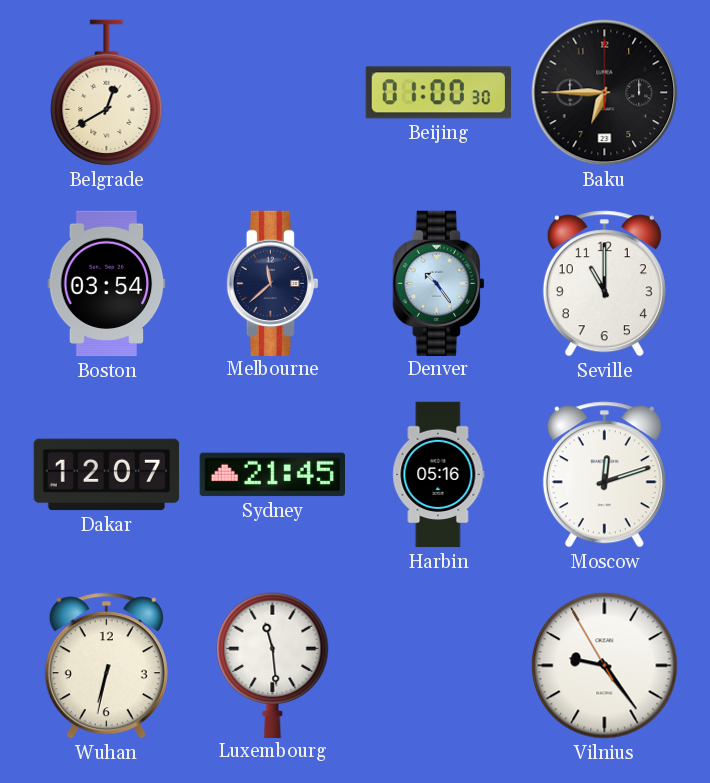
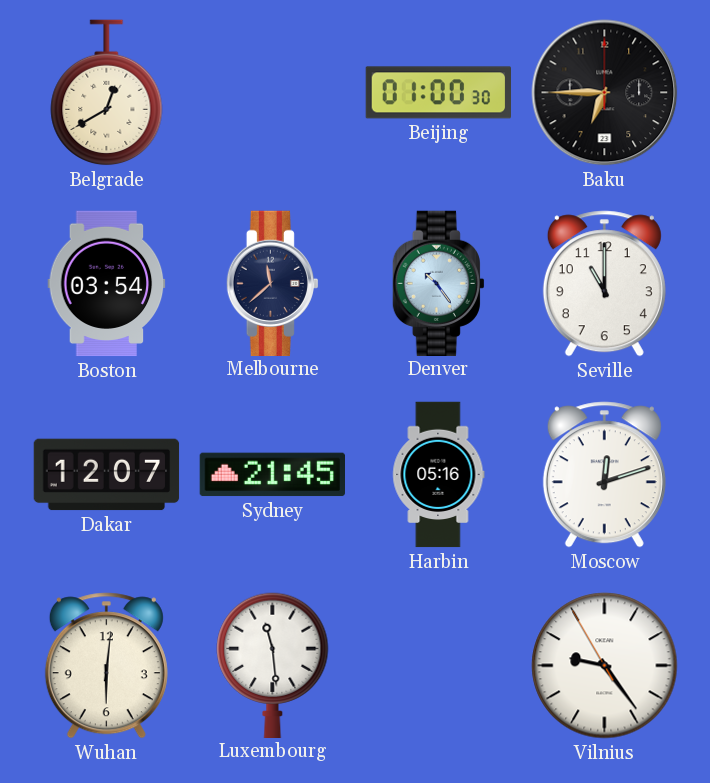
Wuhan: 6:32 -> 6:01
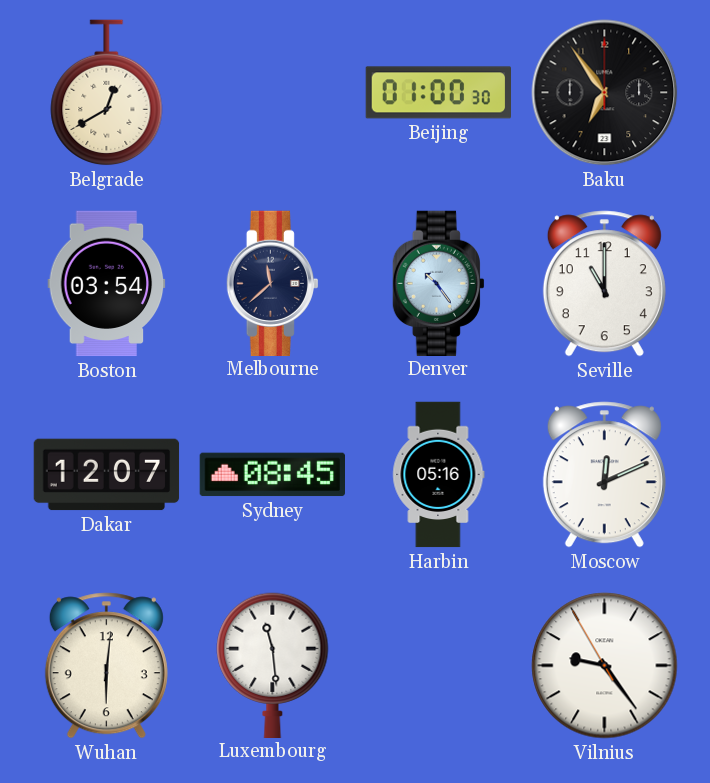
Baku: 6:45 -> 6:54
Sydney: 21:45 -> 08:45
Moscow: 12:12 -> 12:11
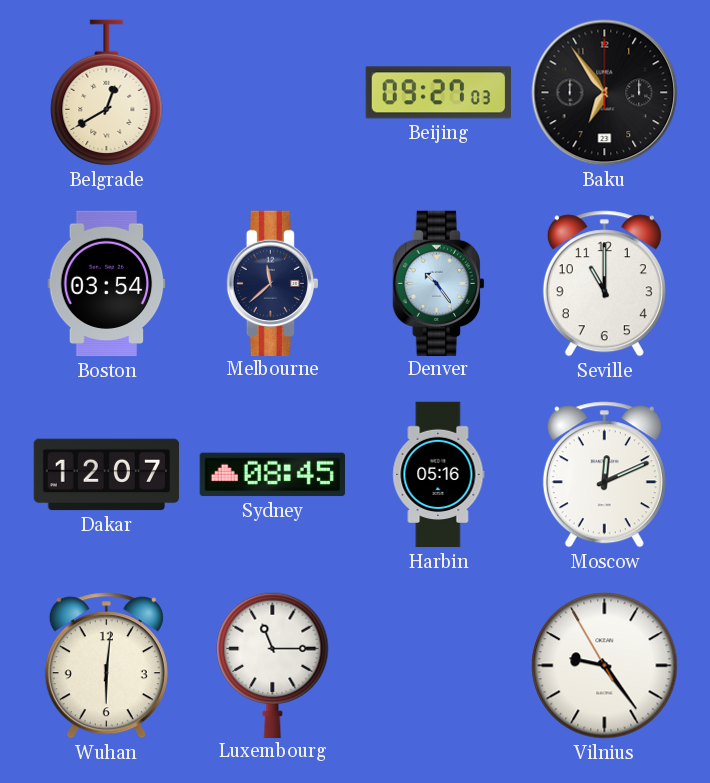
Beijing: 01:00 -> 09:27
Luxembourg: 11:29 -> 11:15
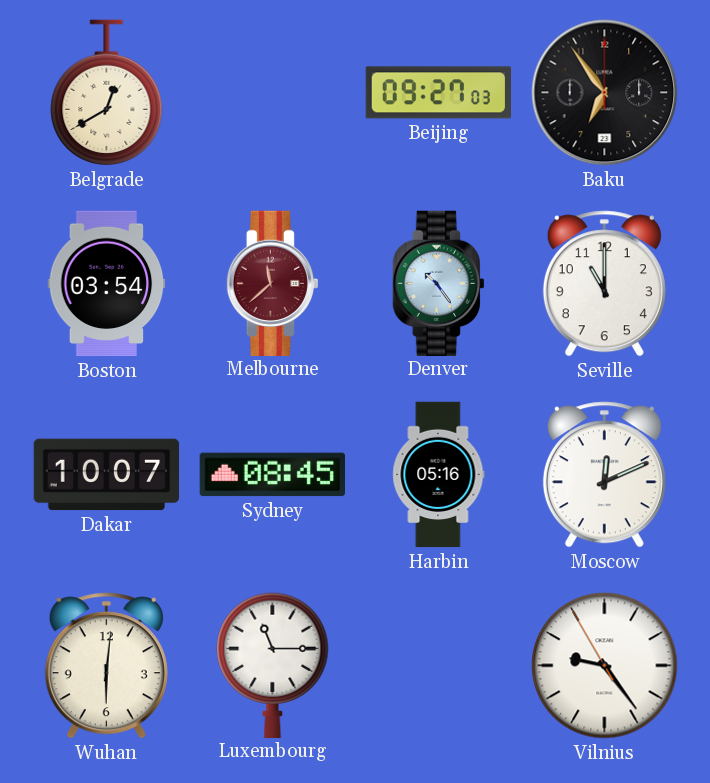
Melbourne dial: navy -> burgundy
Dakar: 12:07 -> 10:07
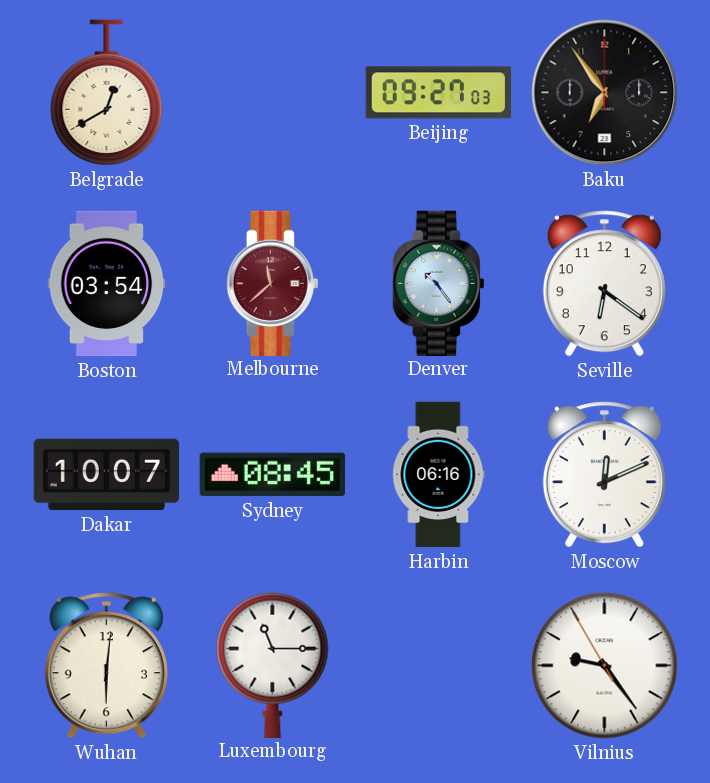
Seville: 11:00 -> 6:21
Harbin: 05:16 -> 06:16
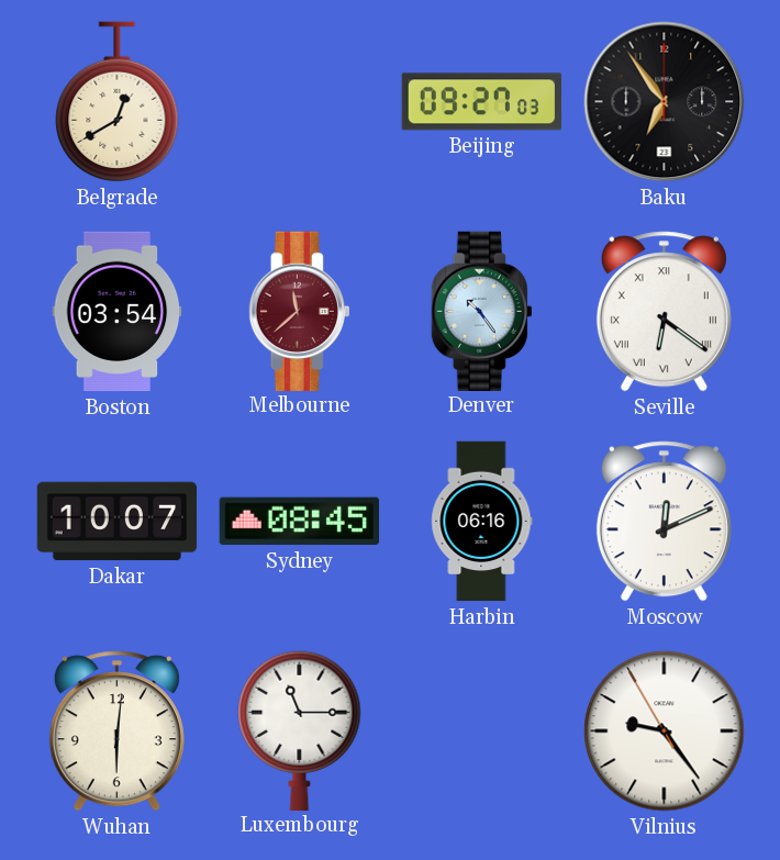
Seville numerals: Arabic -> Roman
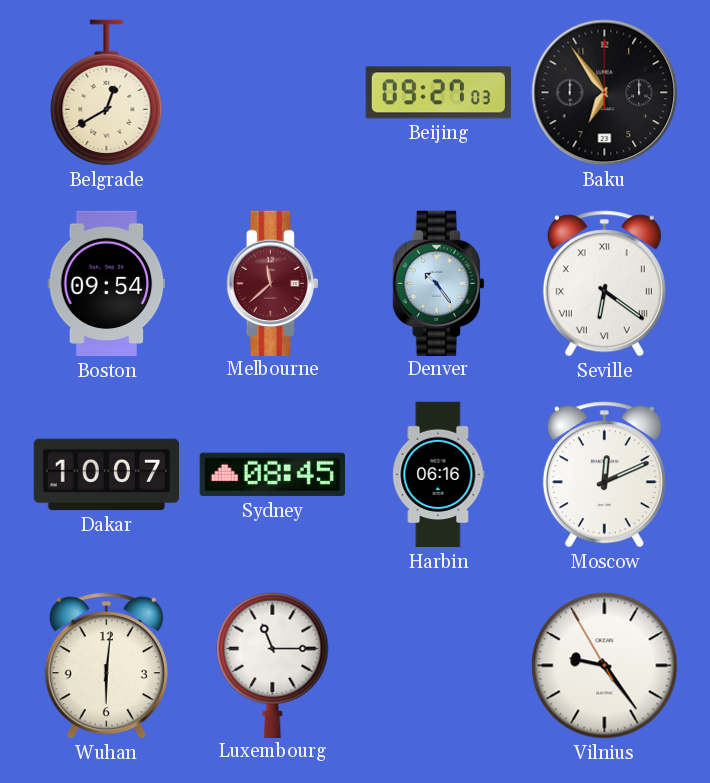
Boston: 03:54 -> 09:54
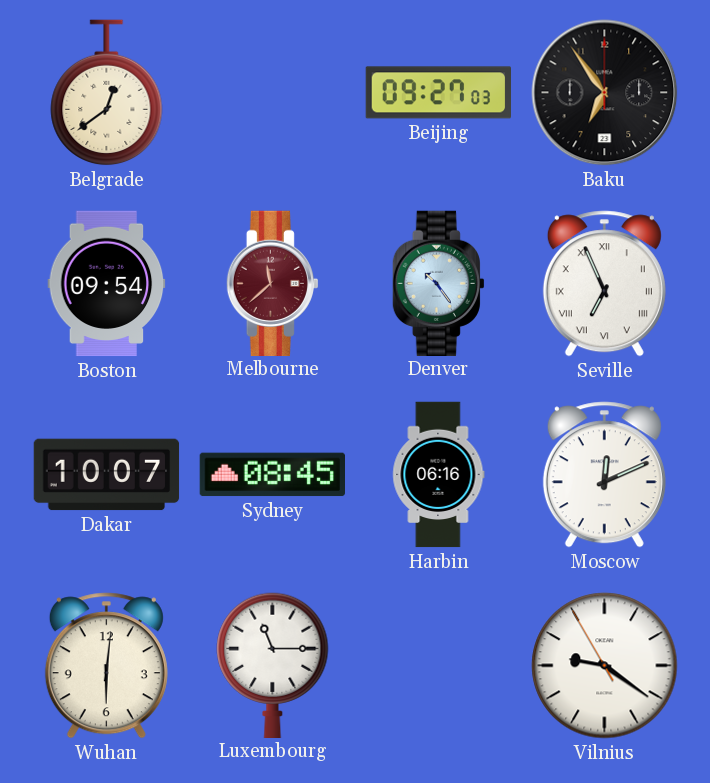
Belgrade: 12:40 -> 12:39
Seville: 6:21 -> 6:56
Vilnius: 9:23 -> 9:20
